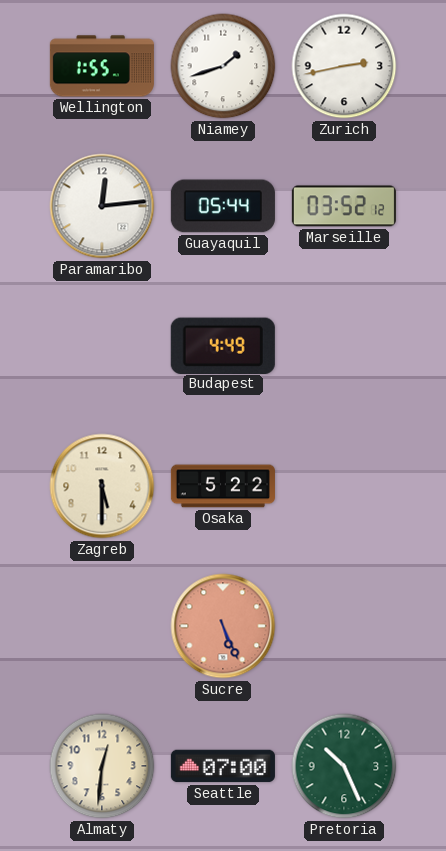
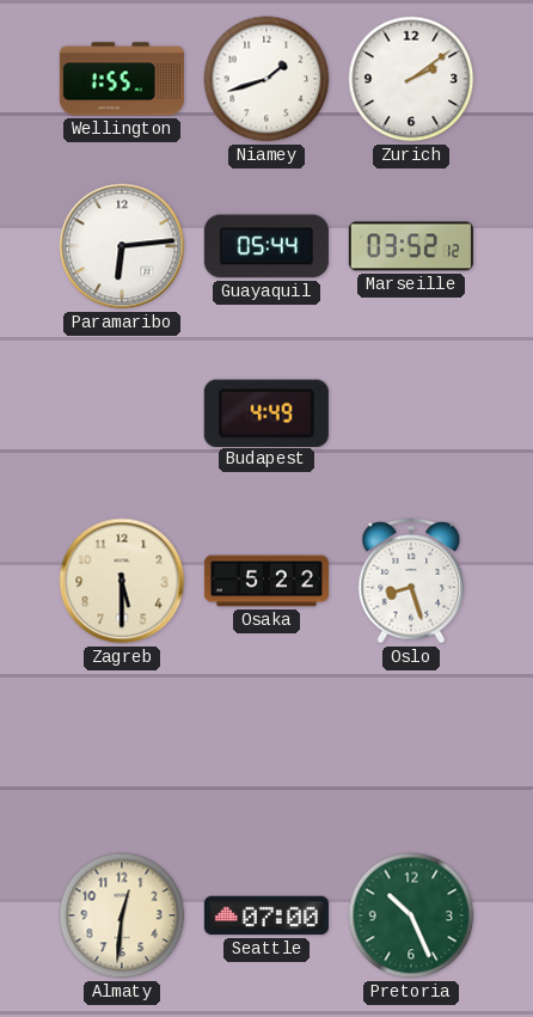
Zurich: 2:43 -> 2:09
Paramaribo: 12:14 -> 6:14
Oslo: none -> 8:27
Sucre: 5:26 -> none
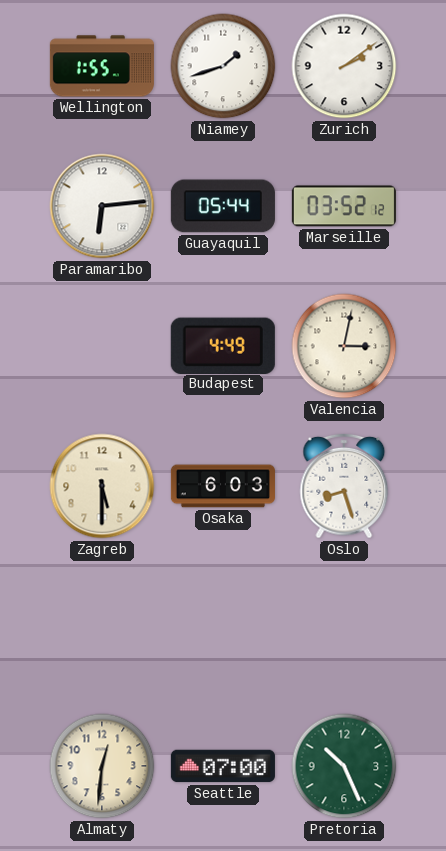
Valencia: none -> 3:02
Osaka: 5:22 -> 6:03
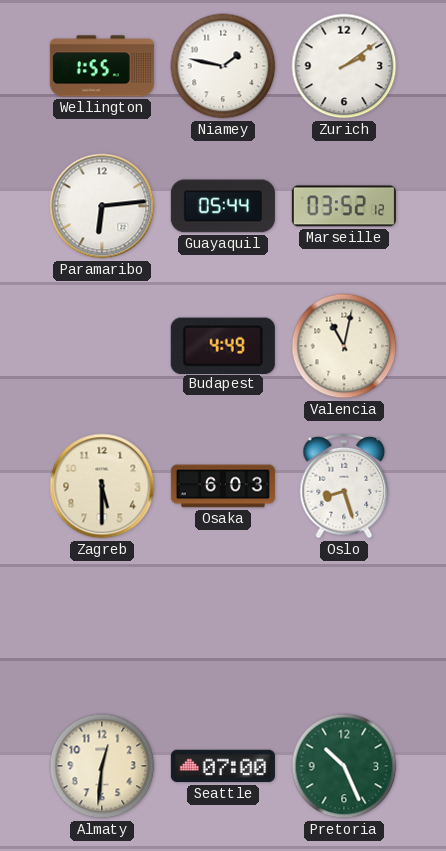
Niamey: 1:42 -> 1:47
Valencia: 3:02 -> 11:02
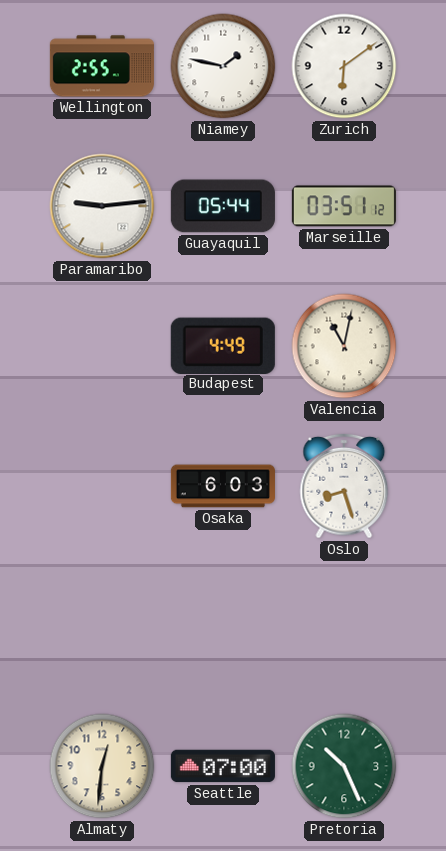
Wellington: 1:55 -> 2:55
Zurich: 2:09 -> 6:09
Paramaribo: 6:14 -> 9:14
Marseille: 03:52 -> 03:51
Zagreb: 5:30 -> none
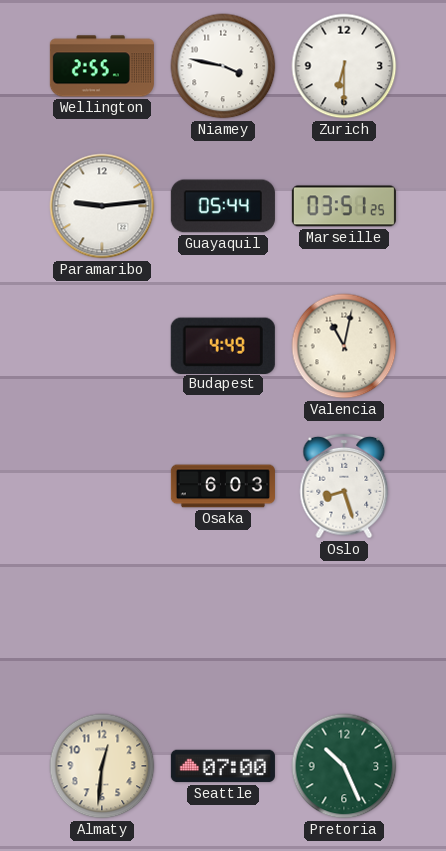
Niamey: 1:47 -> 3:47
Zurich: 6:09 -> 6:30
Marseille: 03:51:12 -> 03:51:25
